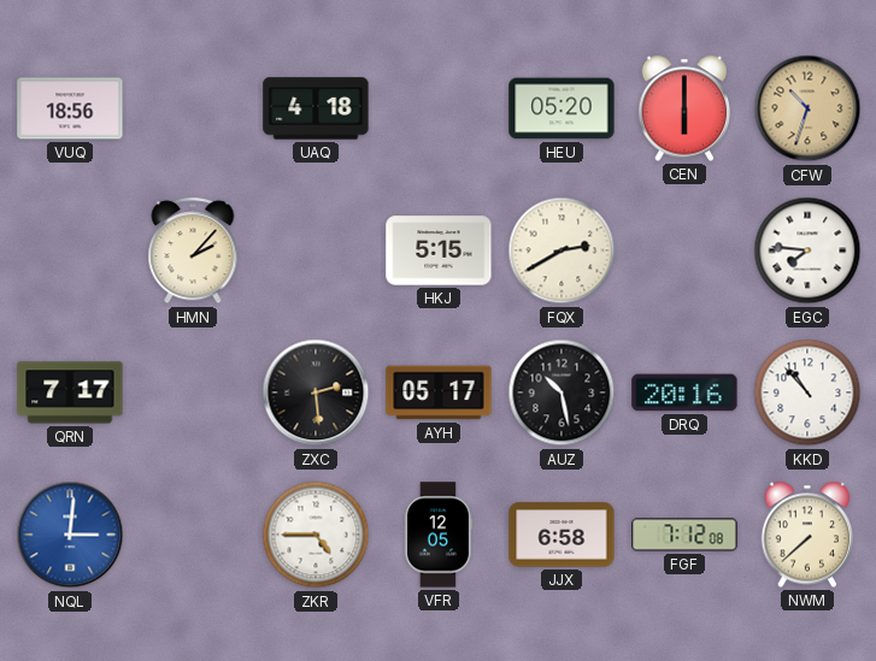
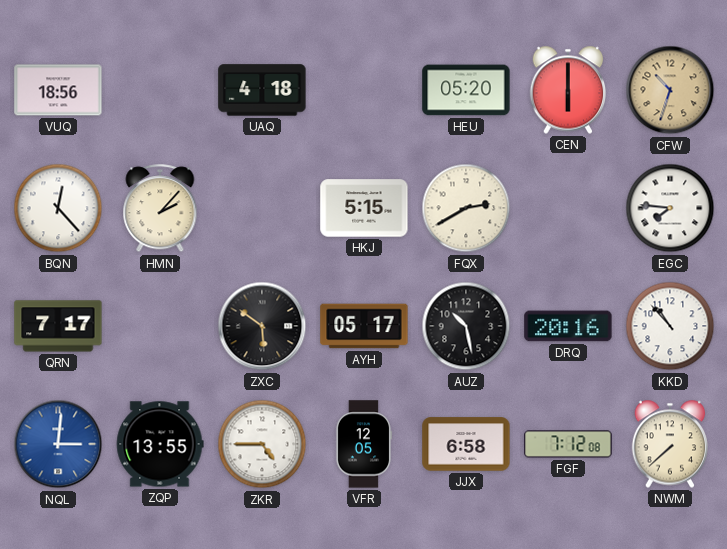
BQN: none -> 12:23
ZXC: 2:29 -> 5:51
ZQP: none -> 13:55
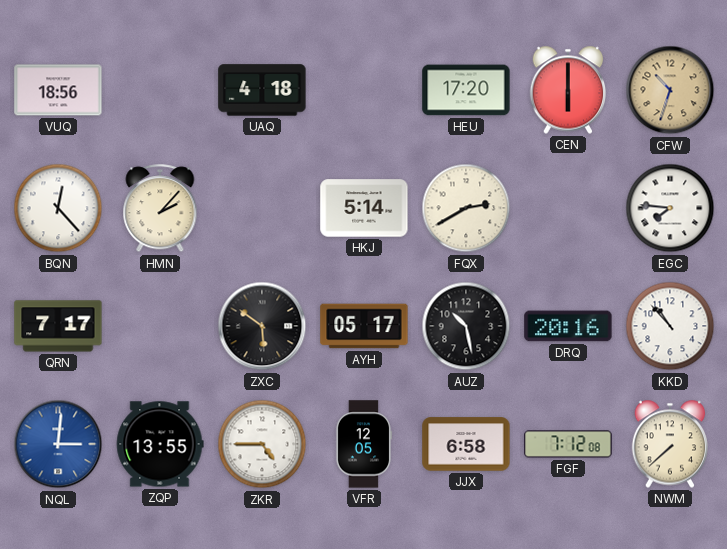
HEU: 05:20 -> 17:20
HKJ: 5:15 -> 5:14
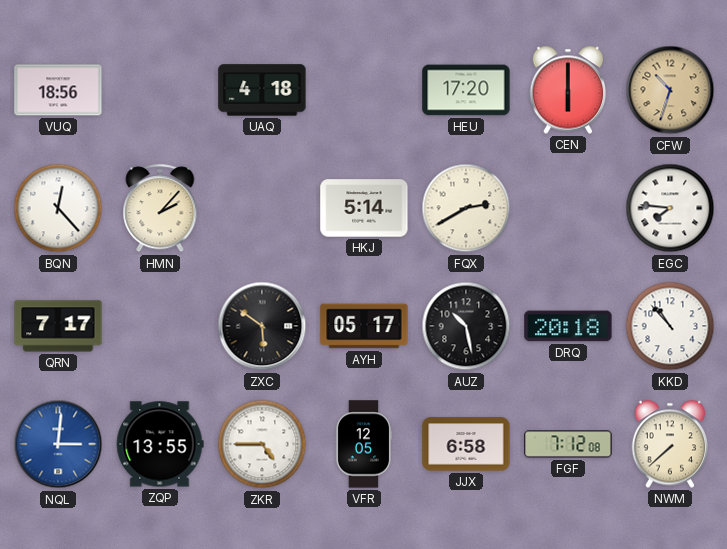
DRQ: 20:16 -> 20:18
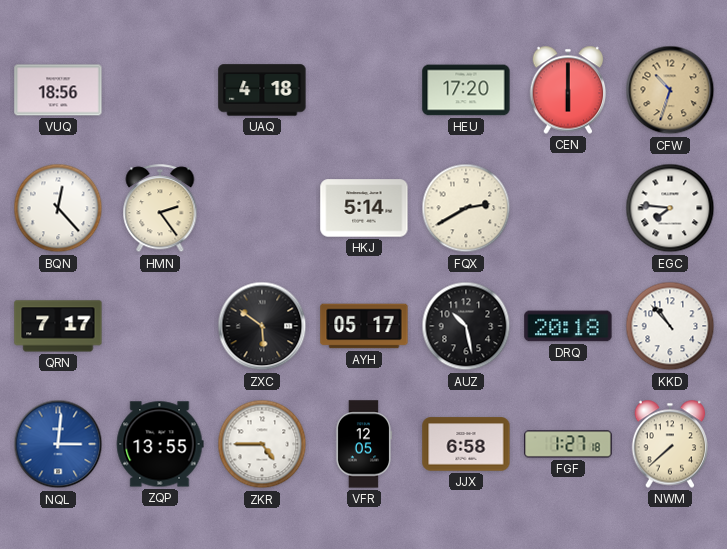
HMN: 2:07 -> 2:24
FGF: 7:12 -> 1:27
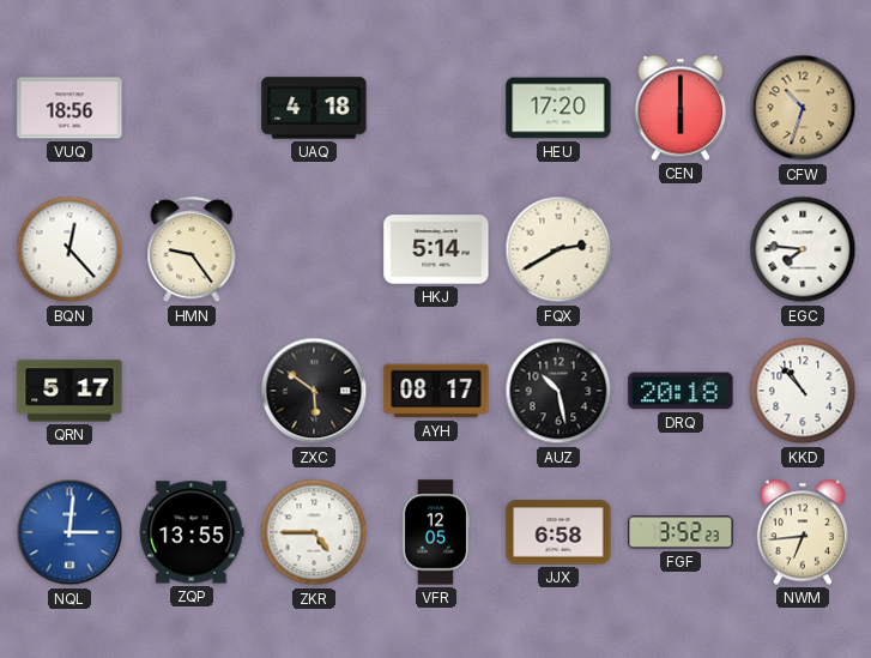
HMN: 2:24 -> 9:24
QRN: 7:17 -> 5:17
AYH: 05:17 -> 08:17
FGF: 1:27 -> 3:52
NWM: 7:38 -> 6:44
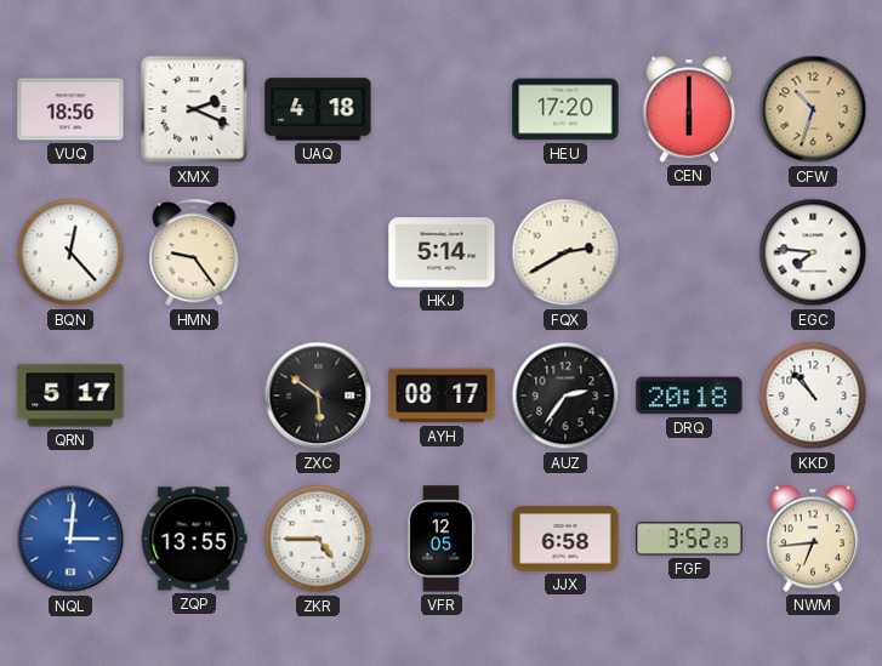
XMX: none -> 2:19
AUZ: 10:28 -> 2:36
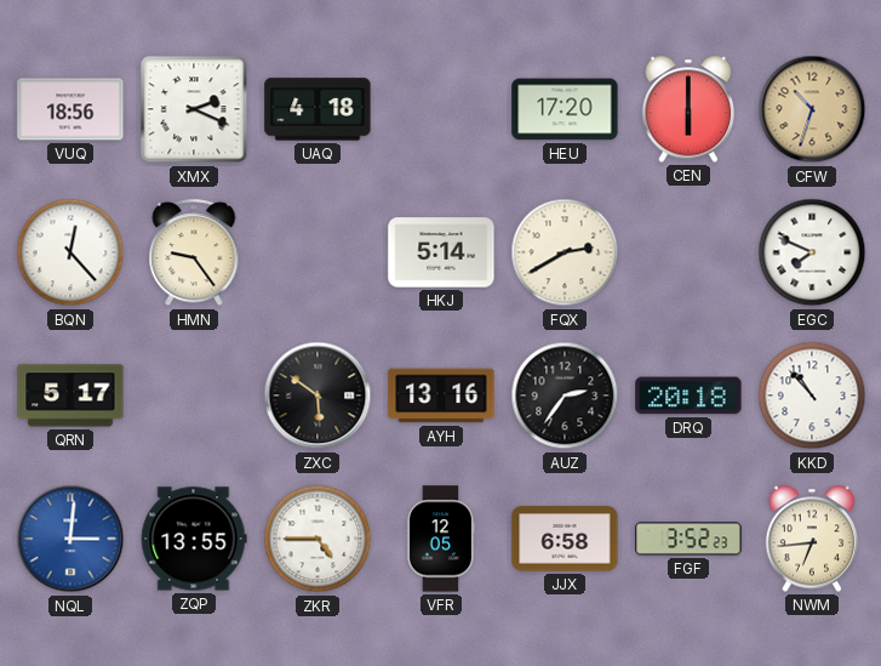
EGC: 7:46 -> 7:49
AYH: 08:17 -> 13:16
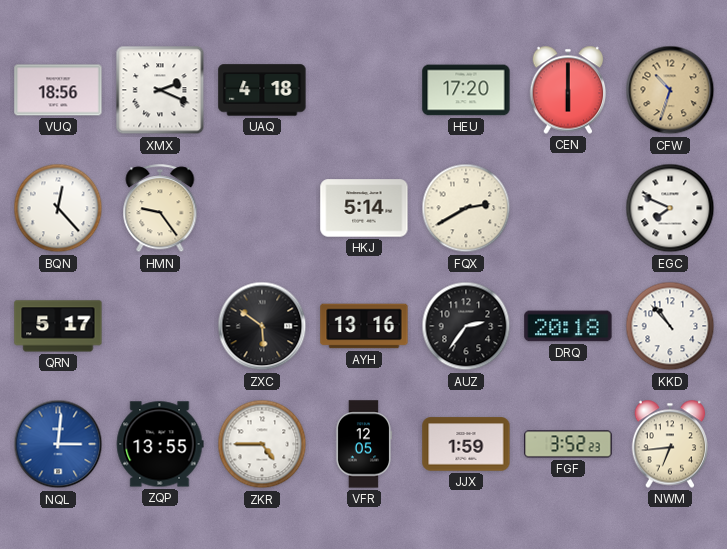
JJX: 6:58 -> 1:59
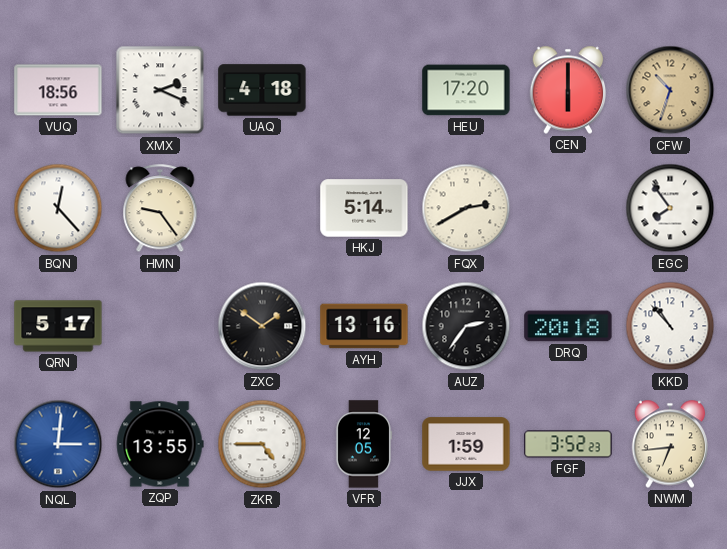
EGC: 7:49 -> 7:54
ZXC: 5:51 -> 1:51
